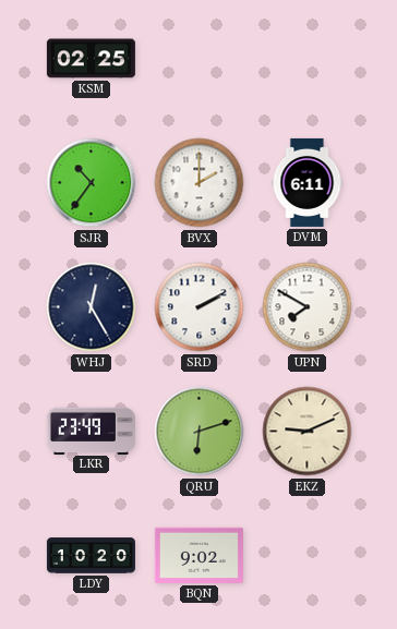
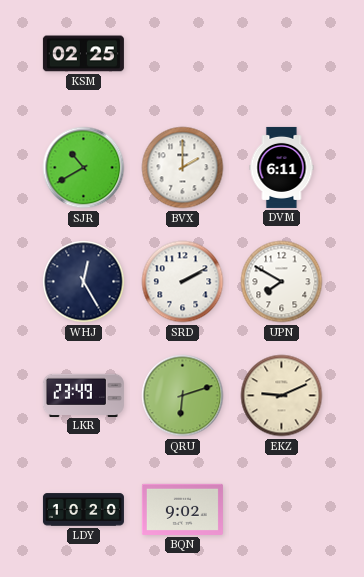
SJR: 10:36 -> 10:40
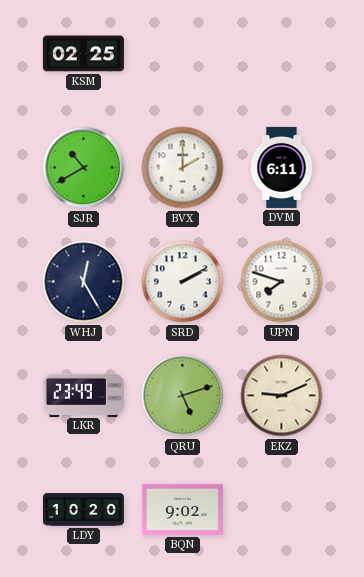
UPN: 7:50 -> 7:48
QRU: 6:12 -> 5:12
